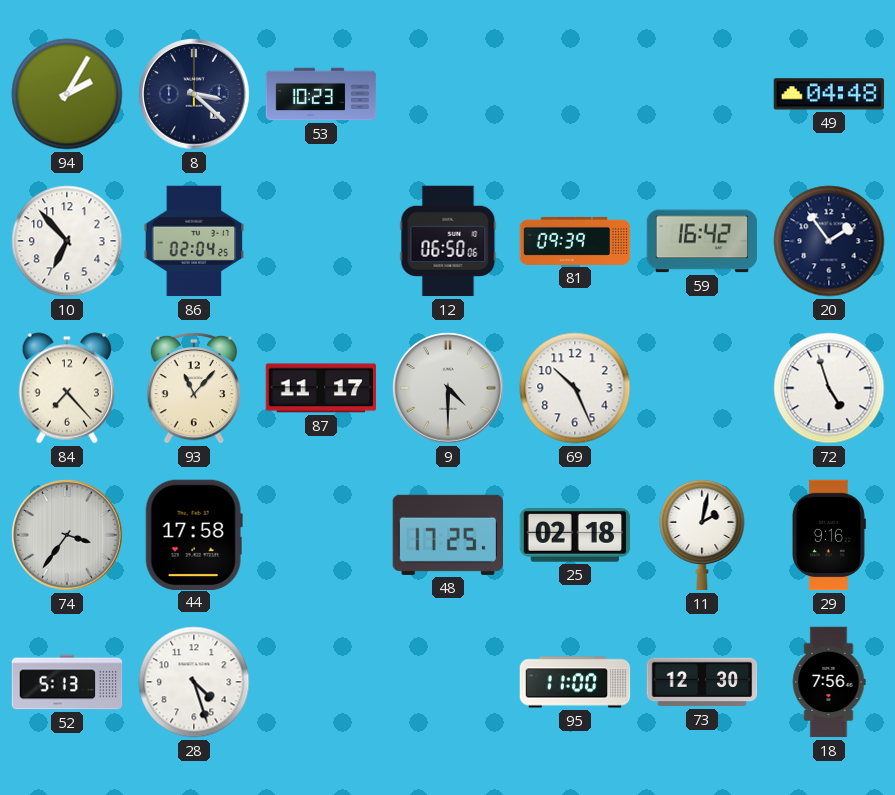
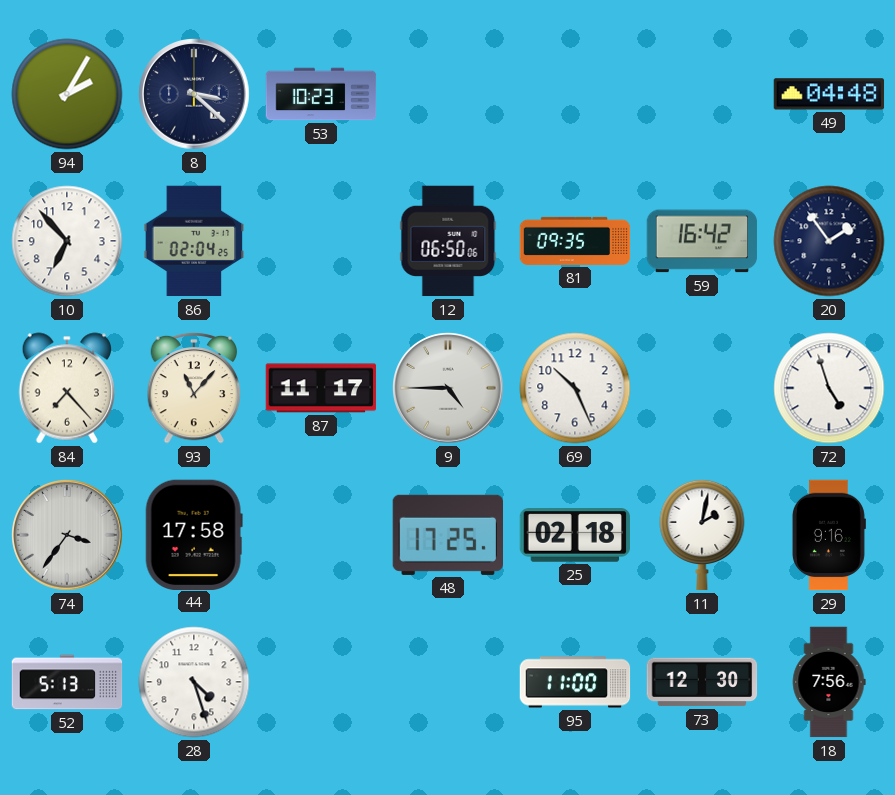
81: 09:39 -> 09:35
9: 4:30 -> 4:45
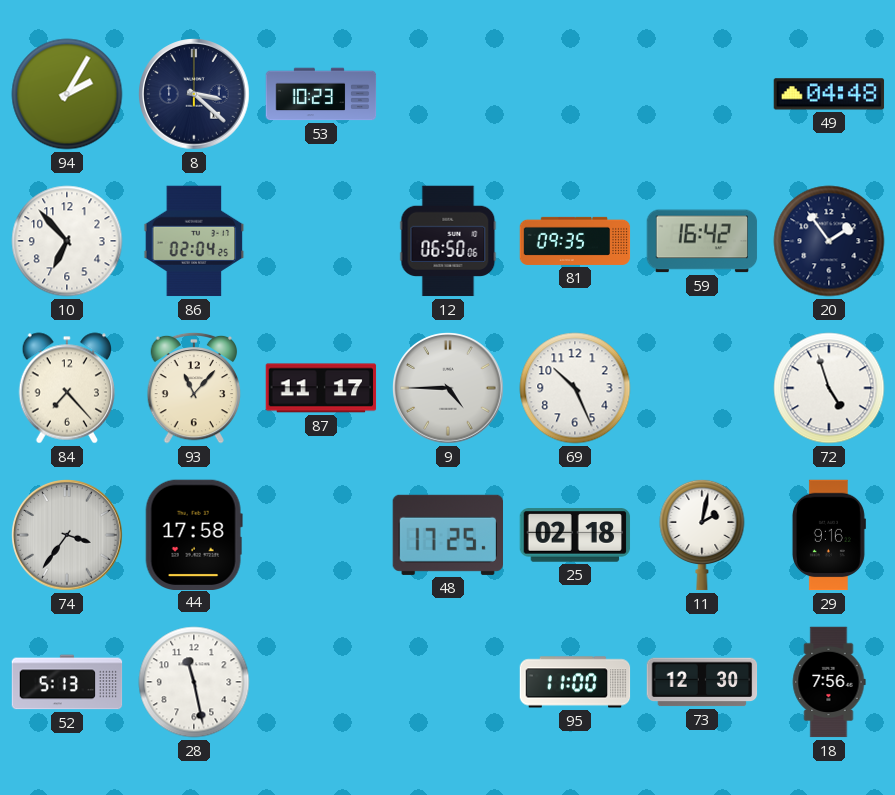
28: 4:27 -> 11:28
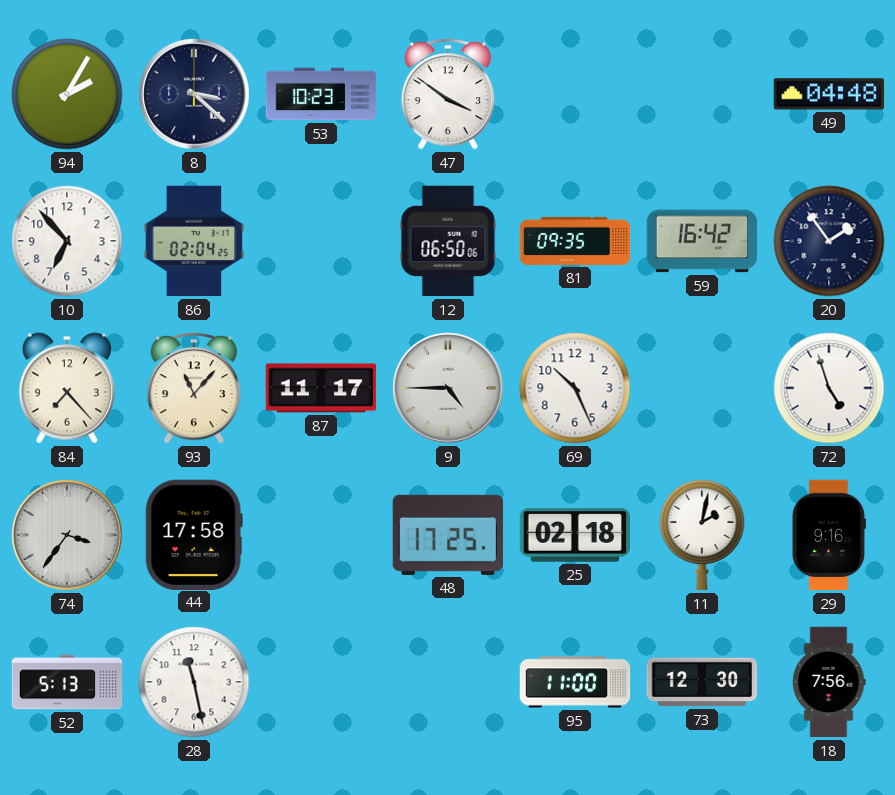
47: none -> 3:51
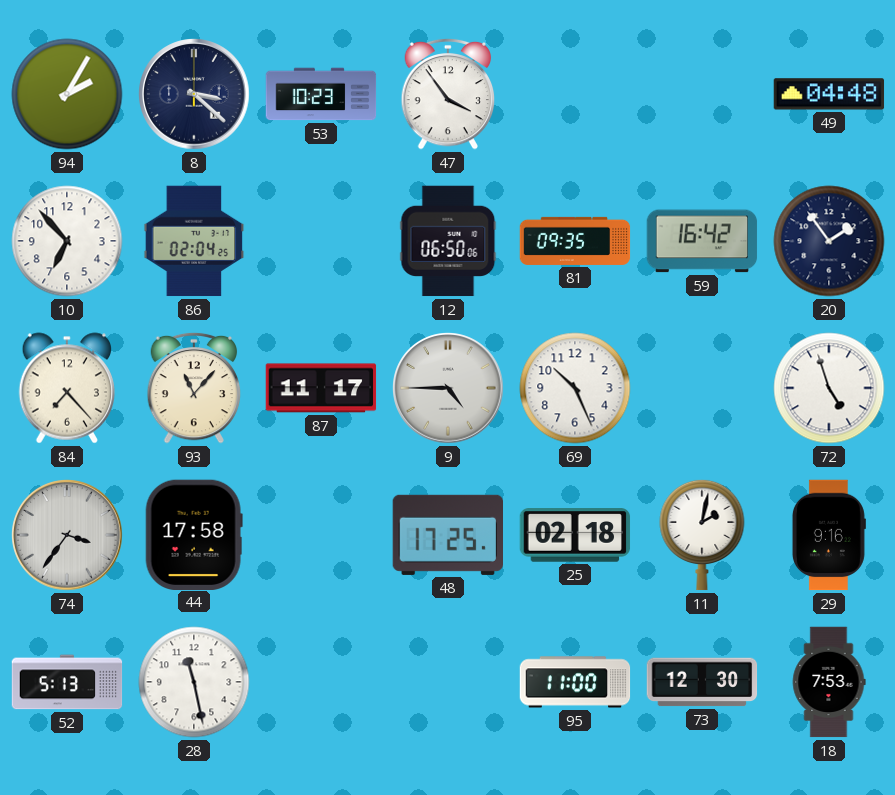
47: 3:51 -> 3:54
18: 7:56 -> 7:53
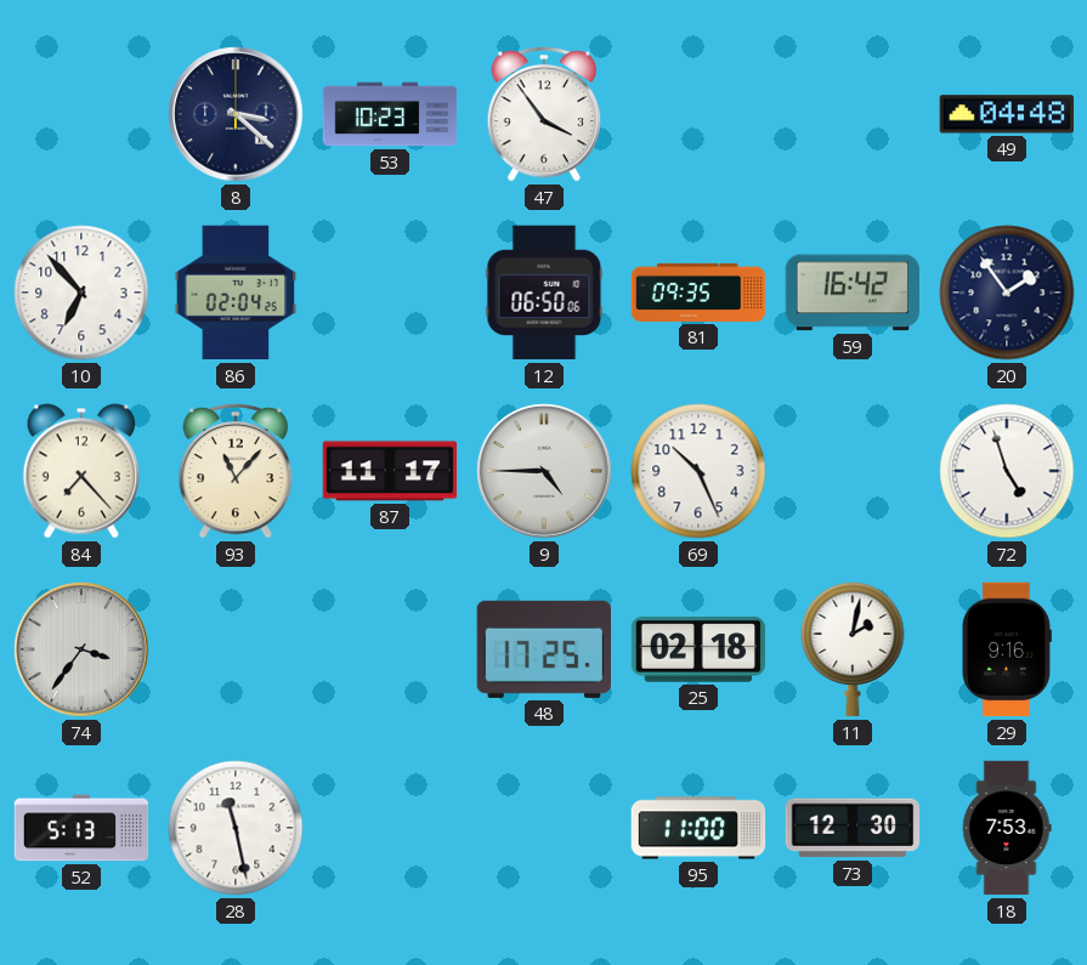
94: 2:05 -> none
44: 17:58 -> none
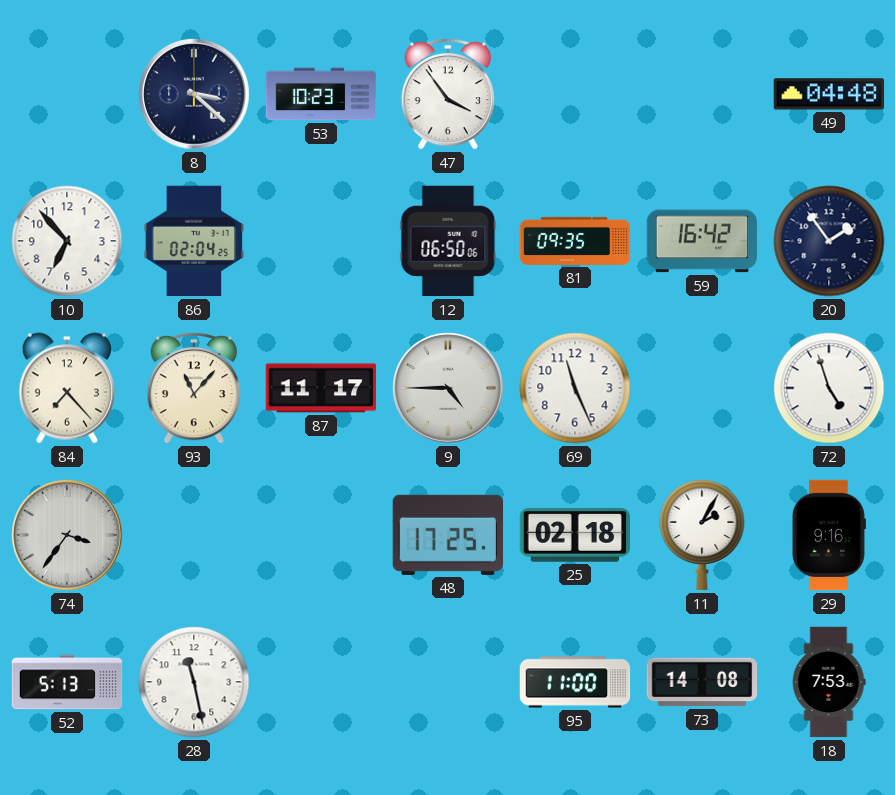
69: 10:26 -> 11:26
11: 2:02 -> 2:05
73: 12:30 -> 14:08
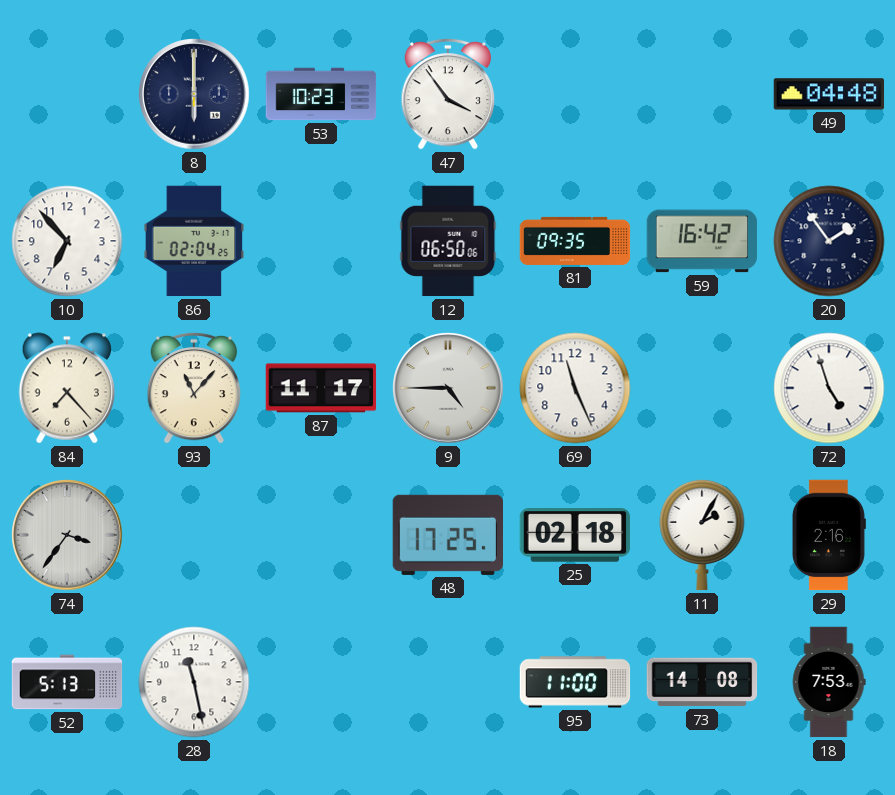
8: 3:22 -> 6:00
29: 9:16 -> 2:16
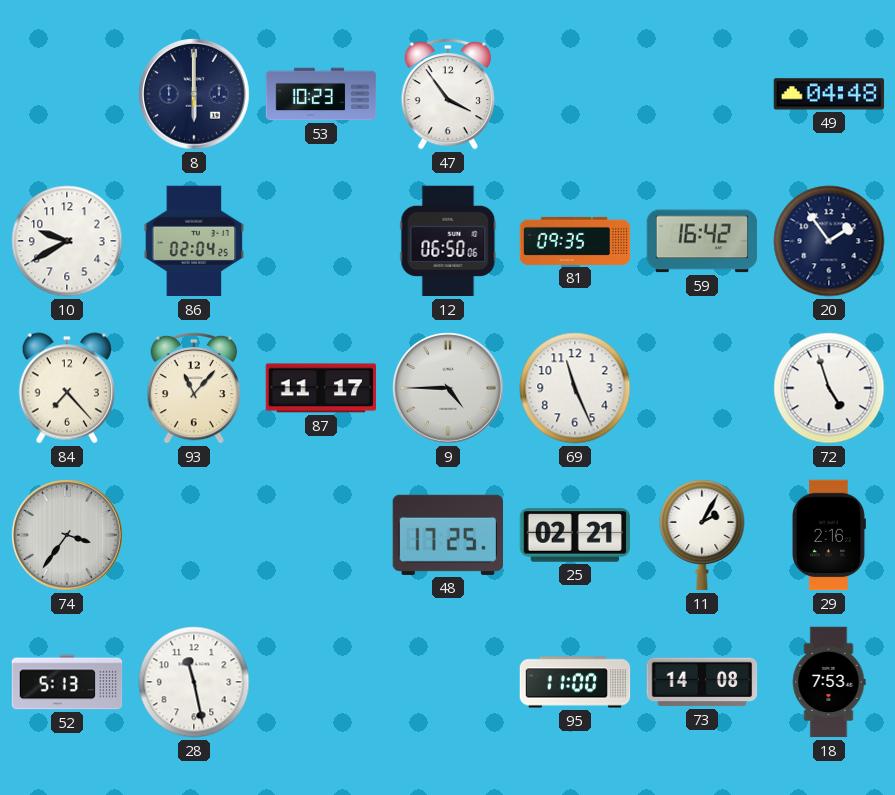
10: 6:53 -> 9:40
25: 02:18 -> 02:21
